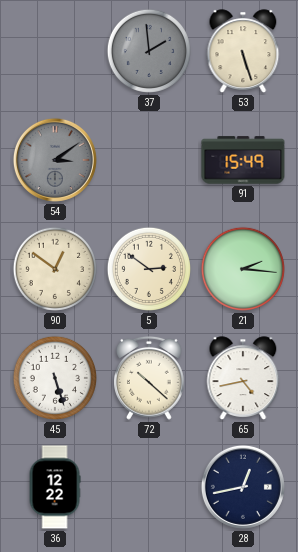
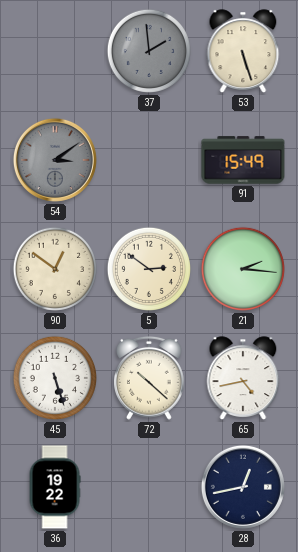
36: 12:22 -> 19:22
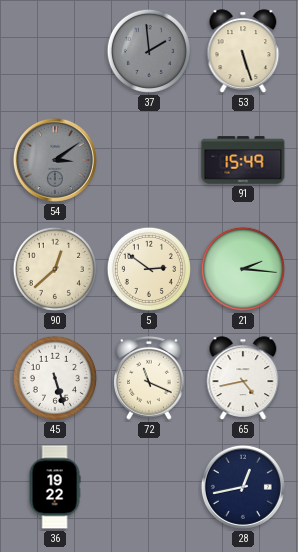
90: 12:51 -> 12:38
72: 10:22 -> 11:19
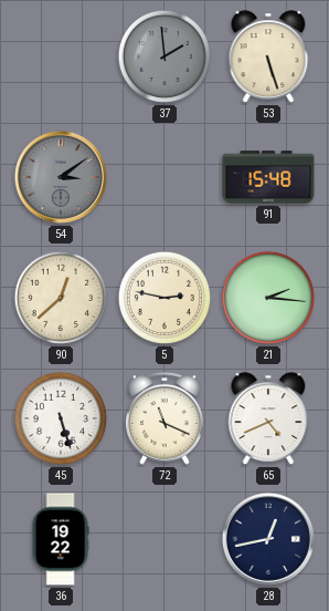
91: 15:49 -> 15:48
5: 2:51 -> 2:47
65: 4:43 -> 4:41
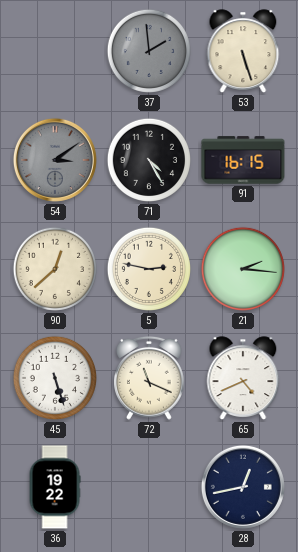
71: none -> 4:25
91: 15:48 -> 16:15
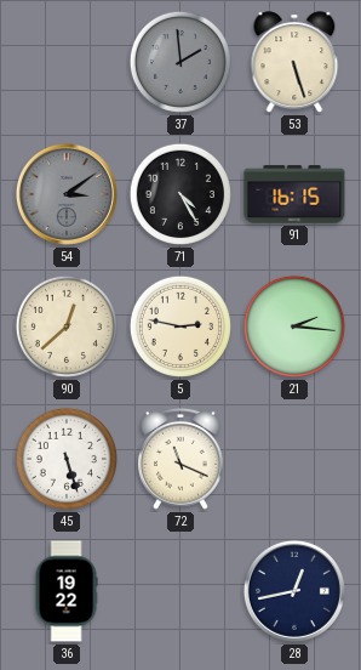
65: 4:41 -> none
